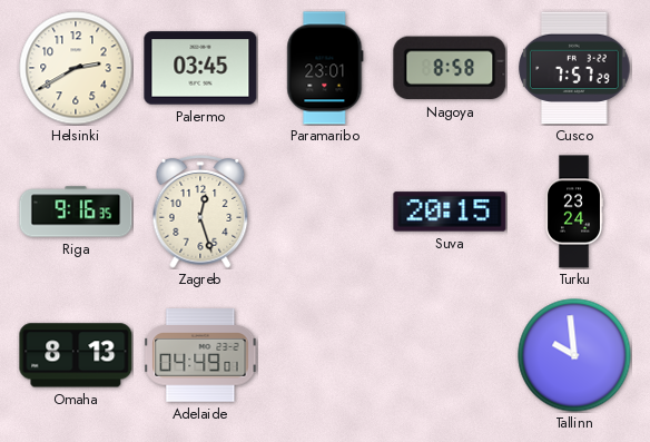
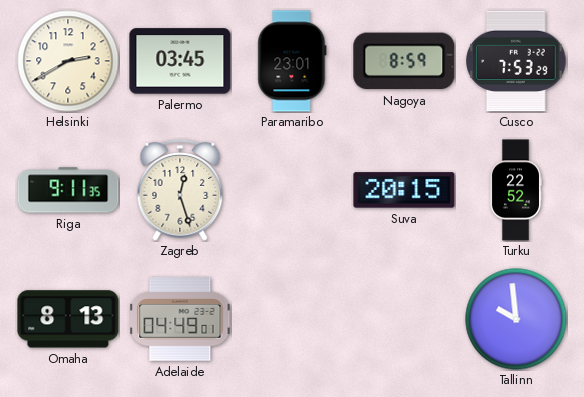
Nagoya: 8:58 -> 8:59
Cusco: 7:57 -> 7:53
Riga: 9:16 -> 9:11
Turku: 23:24 -> 22:52
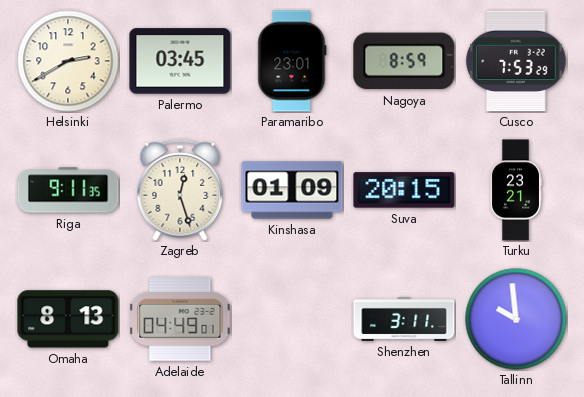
Kinshasa: none -> 01:09
Turku: 22:52 -> 23:21
Shenzhen: none -> 3:11
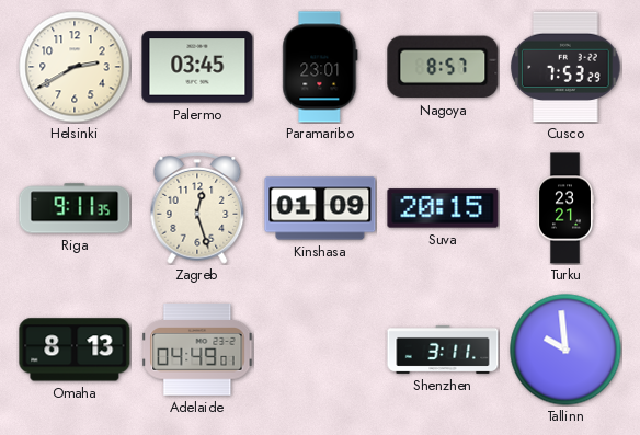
Nagoya: 8:59 -> 8:57
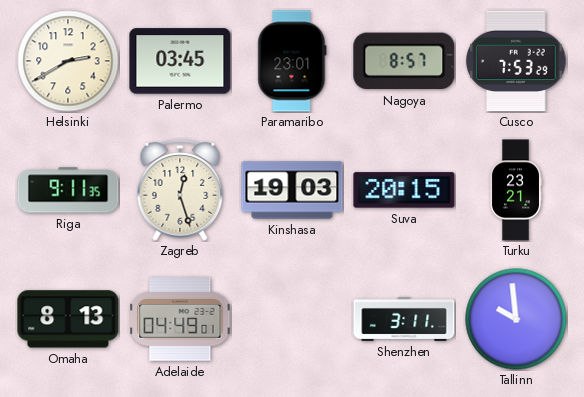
Kinshasa: 01:09 -> 19:03
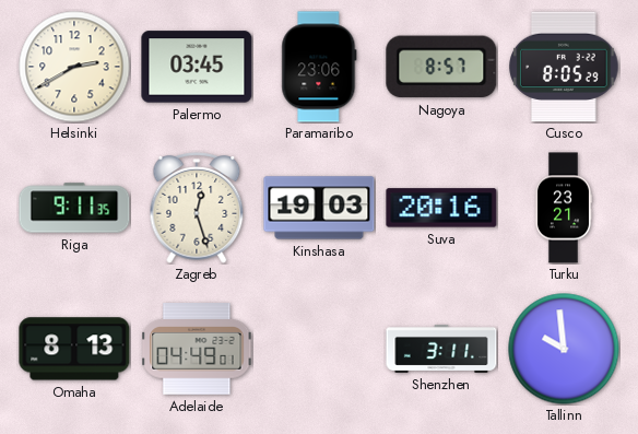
Paramaribo: 23:01 -> 23:06
Cusco: 7:53 -> 8:05
Suva: 20:15 -> 20:16
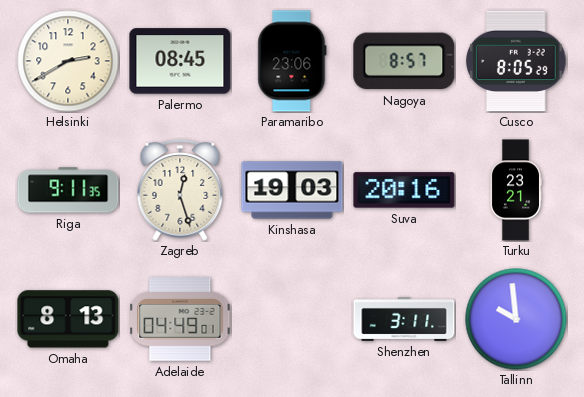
Palermo: 03:45 -> 08:45
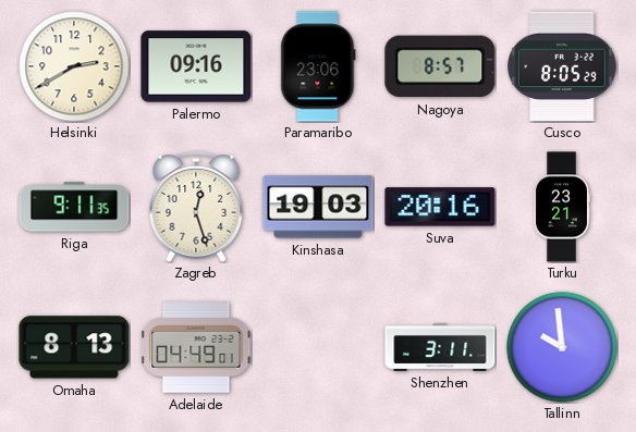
Palermo: 08:45 -> 09:16
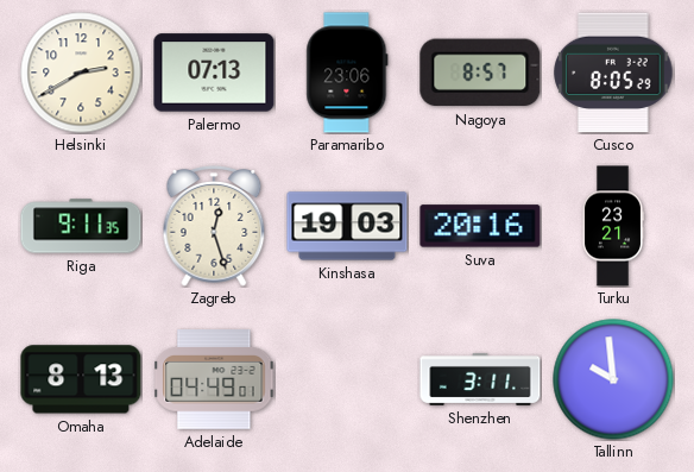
Palermo: 09:16 -> 07:13
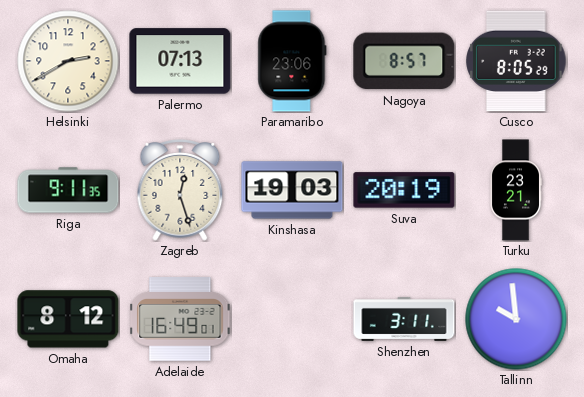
Suva: 20:16 -> 20:19
Omaha: 8:13 -> 8:12
Adelaide: 04:49 -> 16:49
